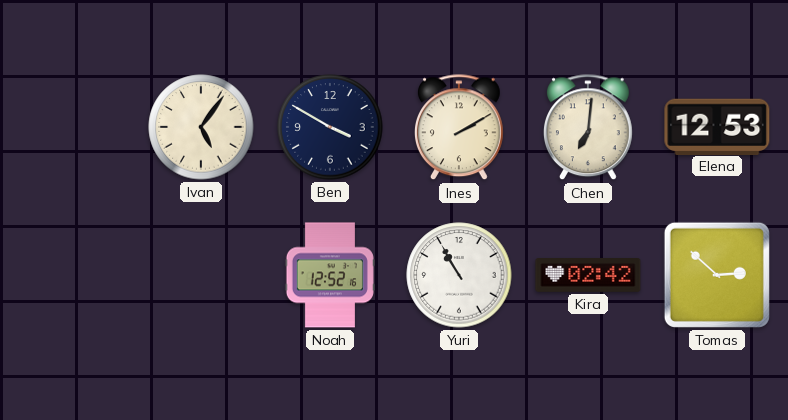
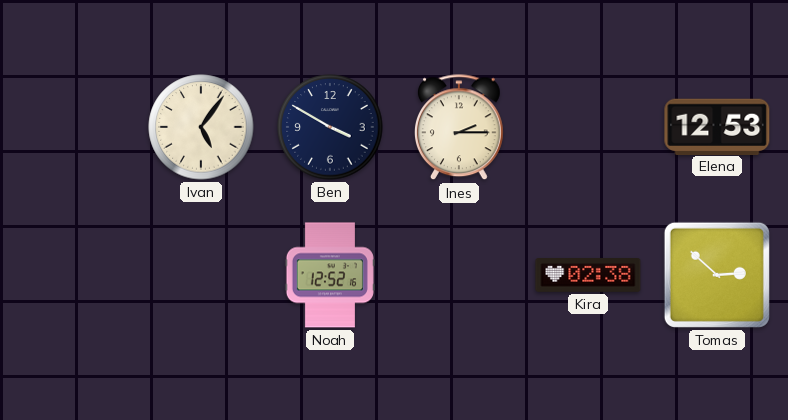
Ines: 2:10 -> 2:15
Chen: 7:01 -> none
Yuri: 10:55 -> none
Kira: 02:42 -> 02:38
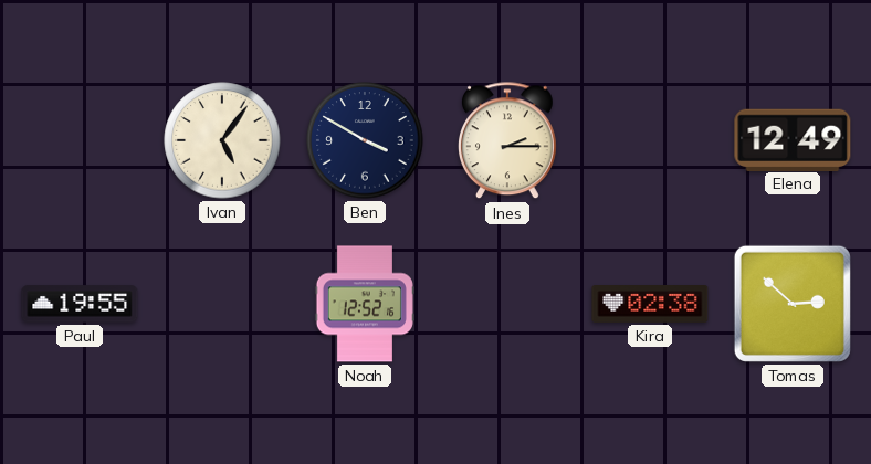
Elena: 12:53 -> 12:49
Paul: none -> 19:55
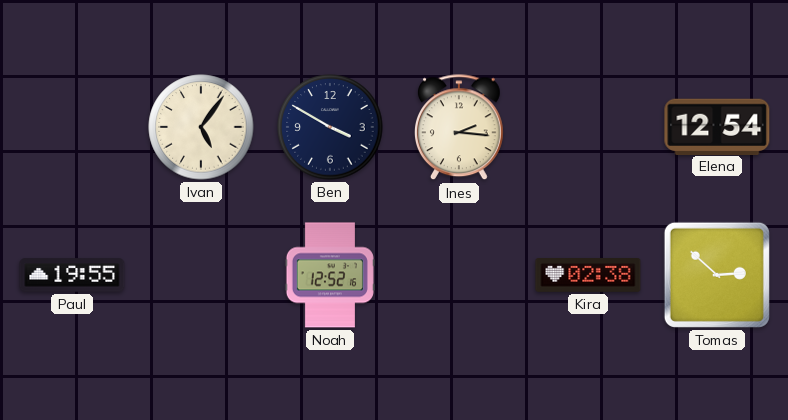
Ines: 2:15 -> 2:16
Elena: 12:49 -> 12:54
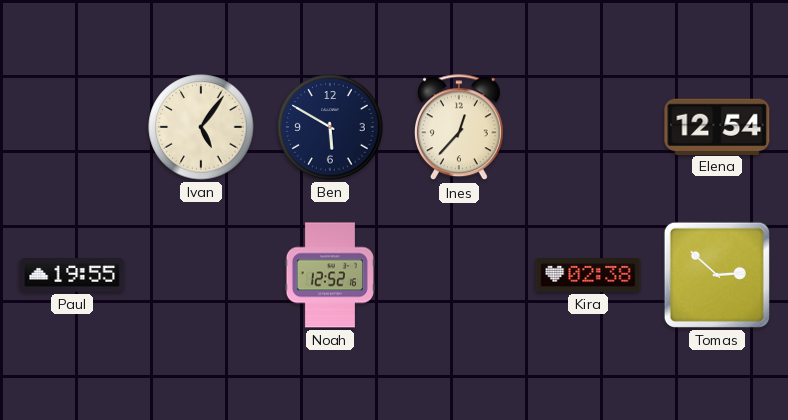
Ben: 3:50 -> 5:50
Ines: 2:16 -> 12:37
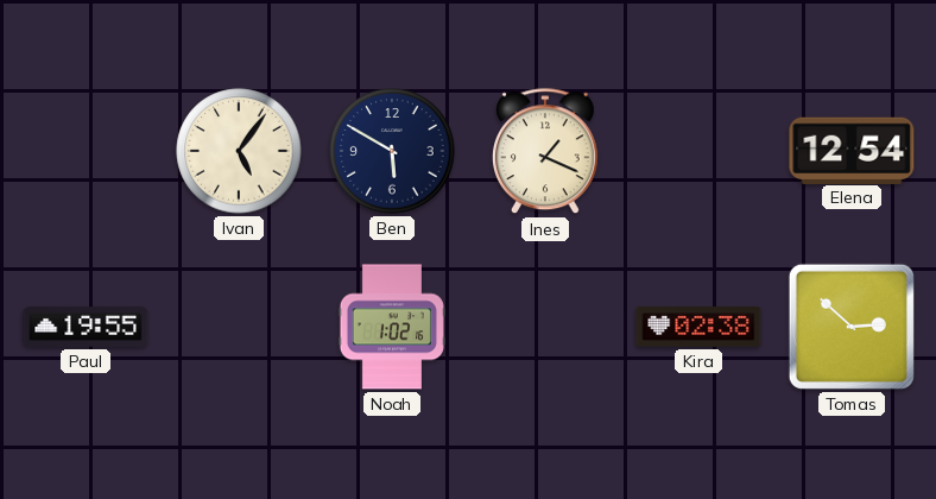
Ines: 12:37 -> 1:19
Noah: 12:52 -> 1:02
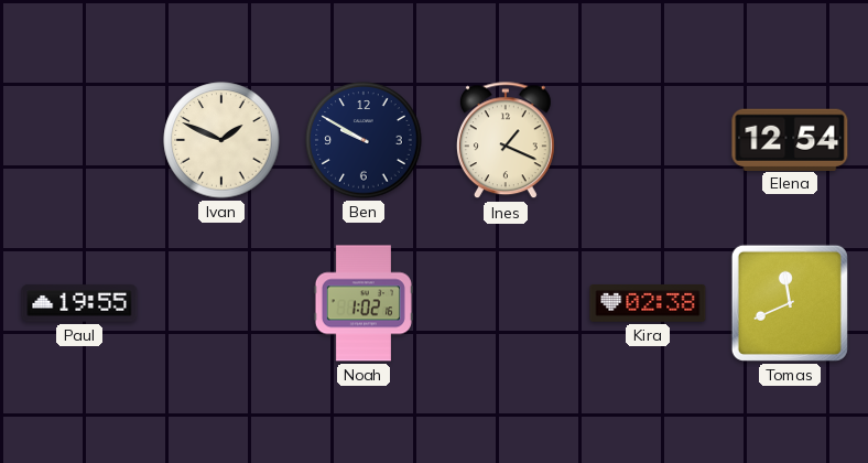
Ivan: 5:06 -> 1:49
Ben: 5:50 -> 9:50
Tomas: 2:52 -> 11:41
